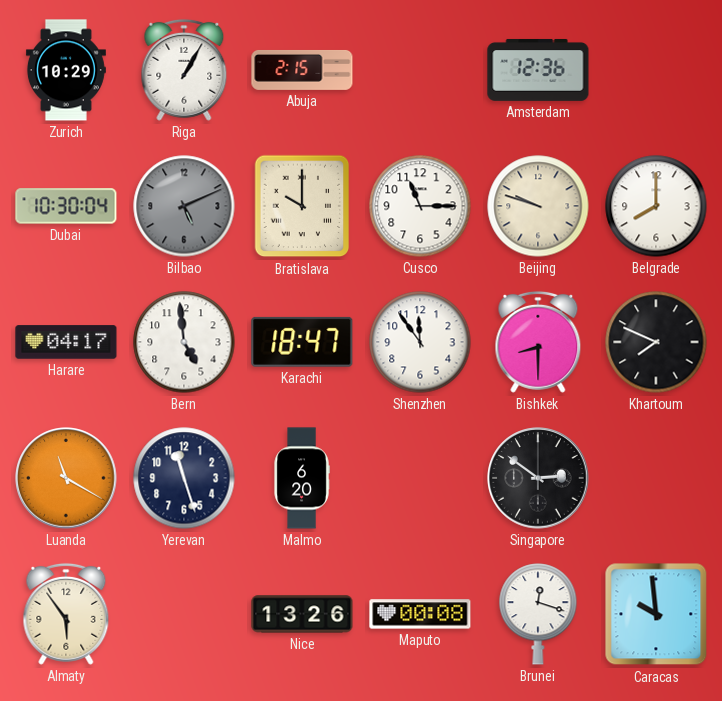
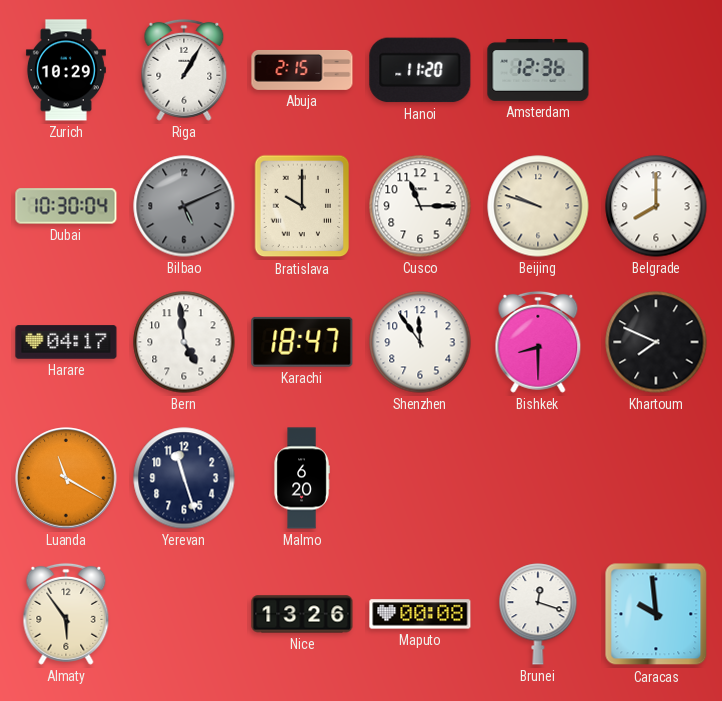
Hanoi: none -> 11:20
Singapore: 2:51 -> none
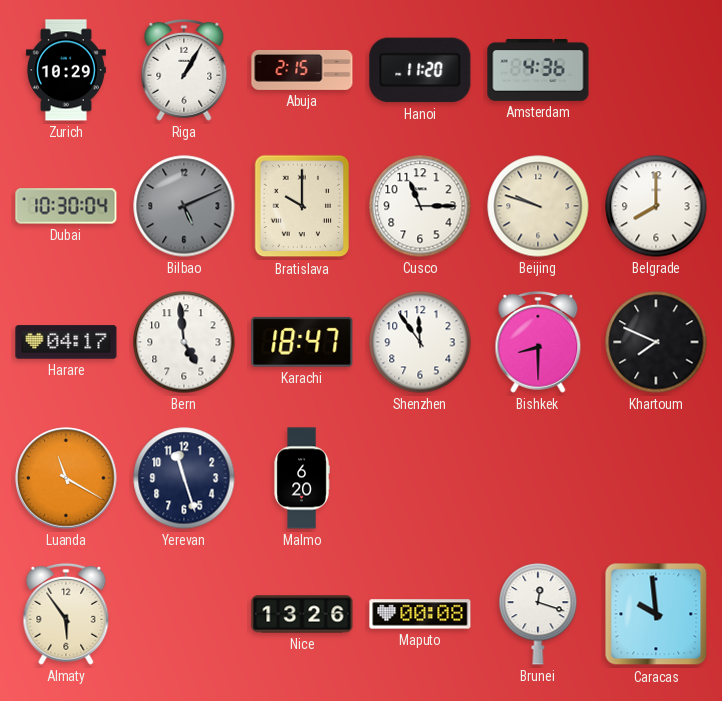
Amsterdam: 12:36 -> 4:36
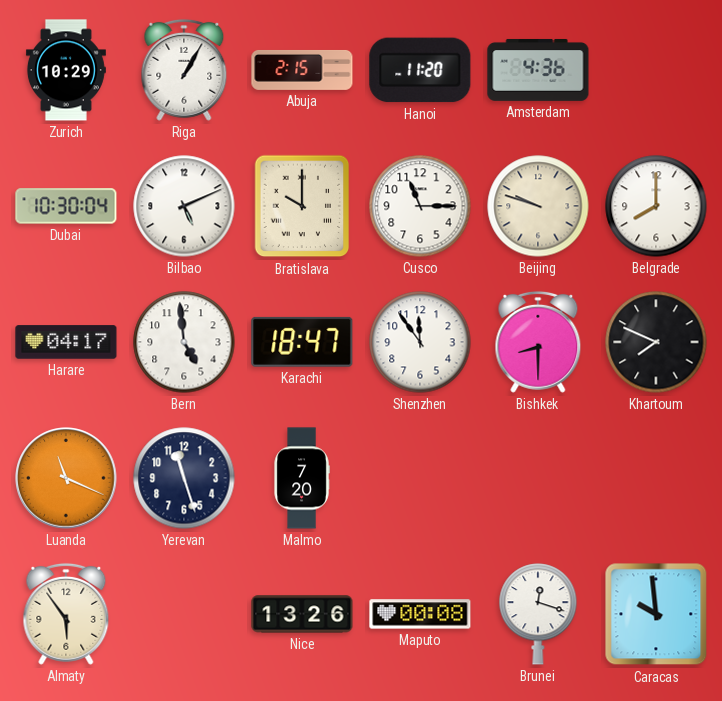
Bilbao dial: grey -> white
Luanda: 11:20 -> 11:19
Malmo: 6:20 -> 7:20
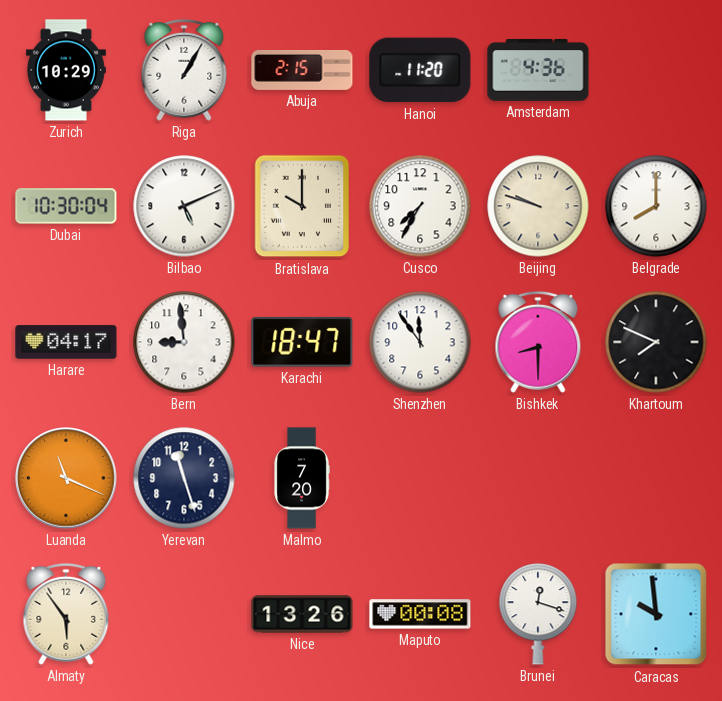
Cusco: 11:15 -> 7:35
Bern: 4:59 -> 8:59
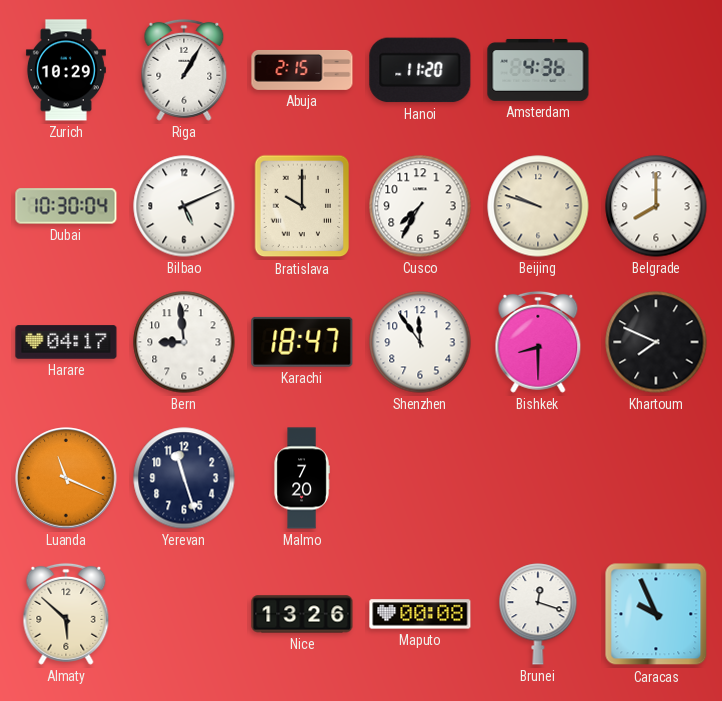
Almaty: 5:54 -> 5:52
Caracas: 9:59 -> 9:56
